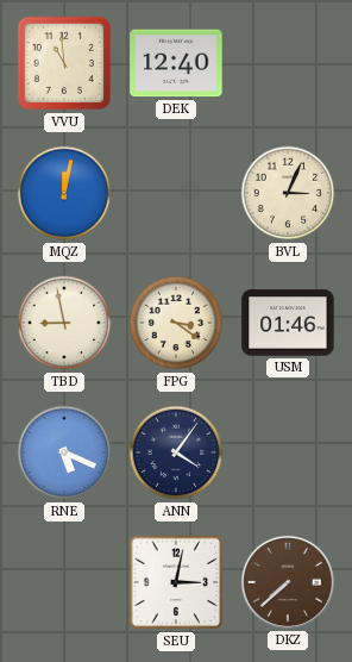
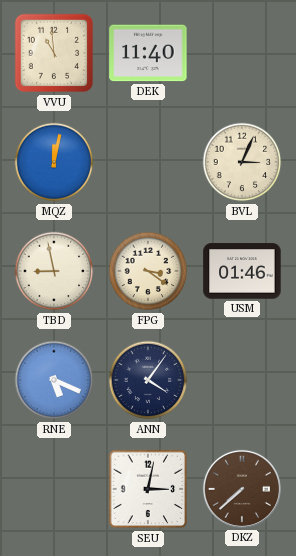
DEK: 12:40 -> 11:40
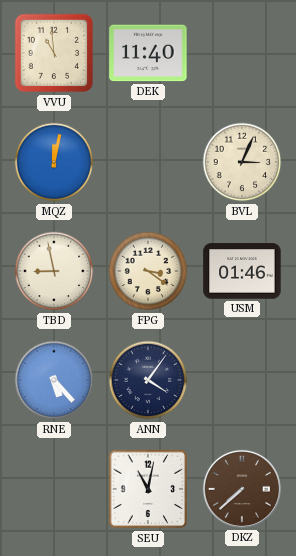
RNE: 5:19 -> 5:23
SEU: 3:02 -> 11:02
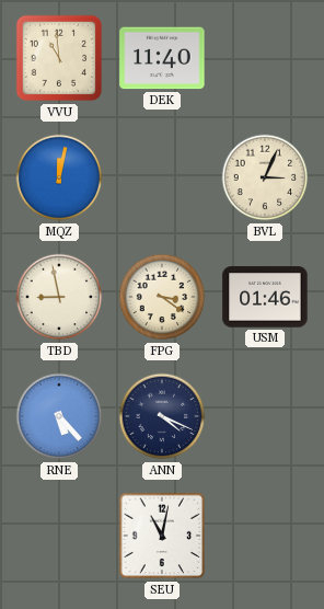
ANN: 4:06 -> 4:19
DKZ: 7:38 -> none
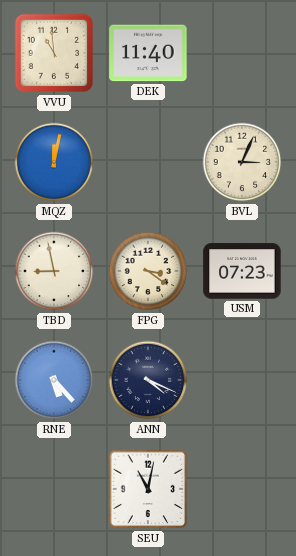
USM: 01:46 -> 07:23
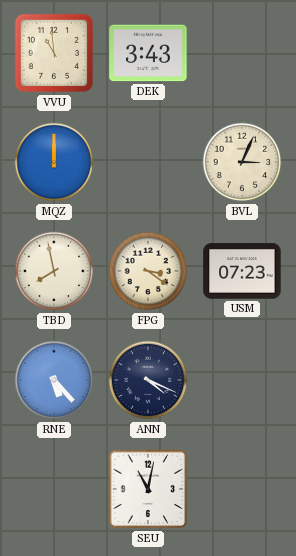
DEK: 11:40 -> 3:43
MQZ: 12:02 -> 12:00
TBD: 8:58 -> 7:58
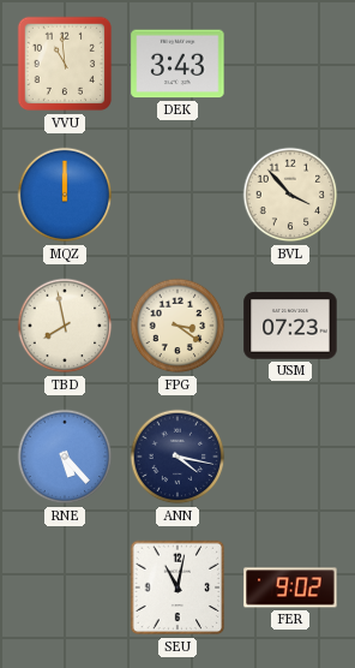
BVL: 3:04 -> 3:53
ANN: 4:19 -> 4:17
FER: none -> 9:02
